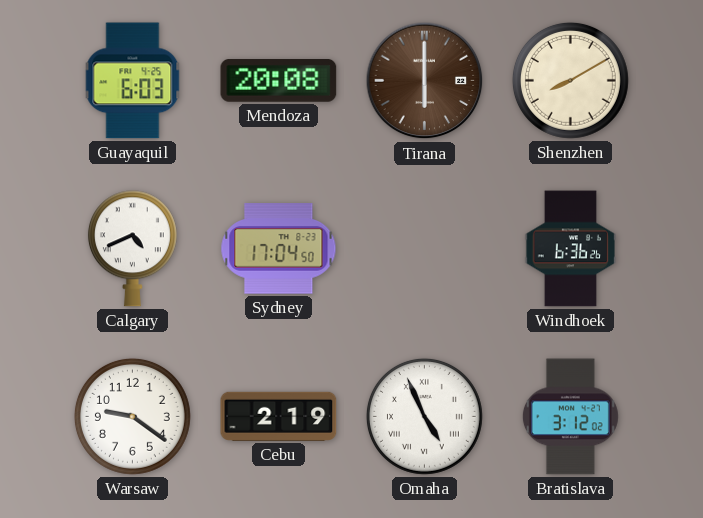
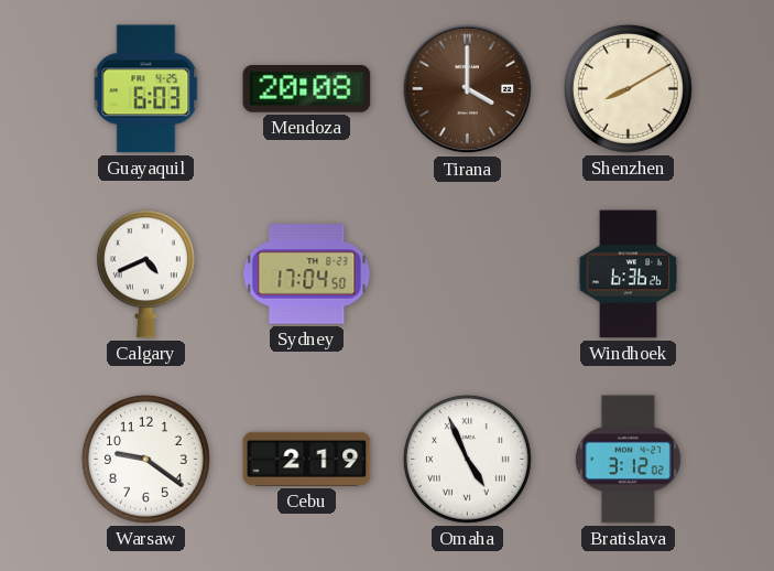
Tirana: 6:00 -> 4:00
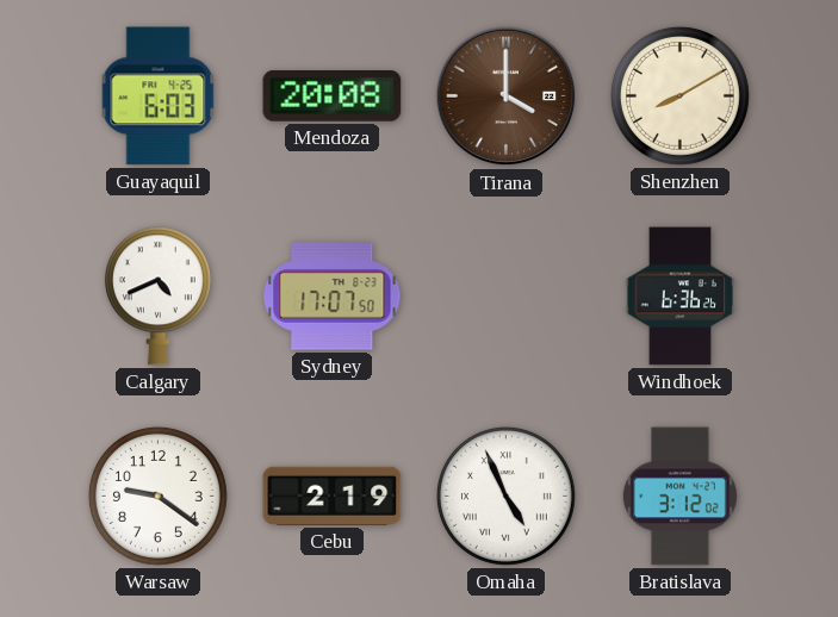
Sydney: 17:04 -> 17:07
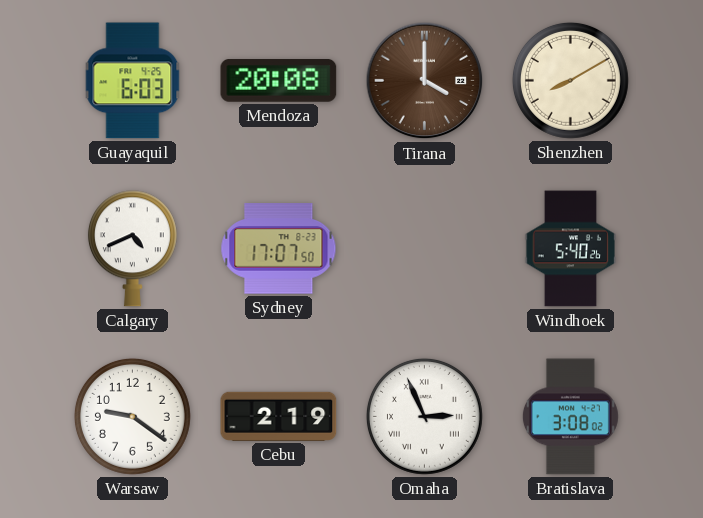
Windhoek: 6:36 -> 5:40
Omaha: 4:56 -> 2:56
Bratislava: 3:12 -> 3:08
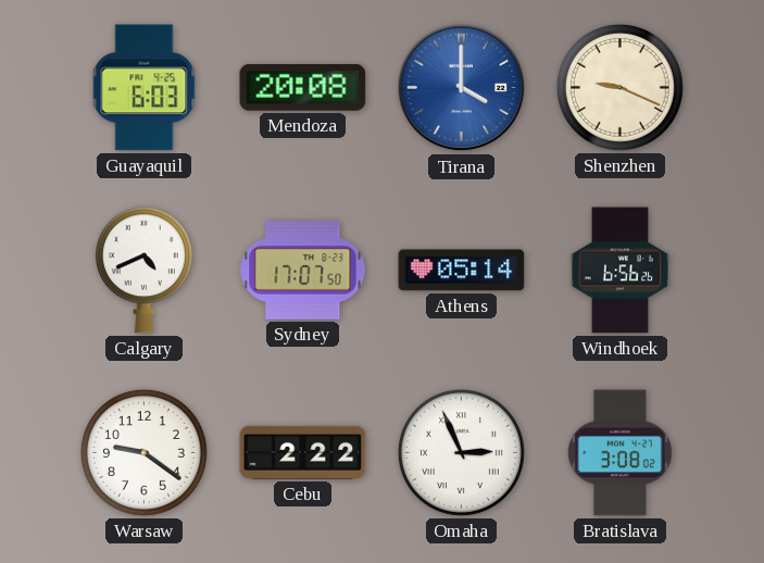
Tirana dial: brown -> blue
Shenzhen: 8:10 -> 9:19
Athens: none -> 05:14
Windhoek: 5:40 -> 6:56
Cebu: 2:19 -> 2:22
